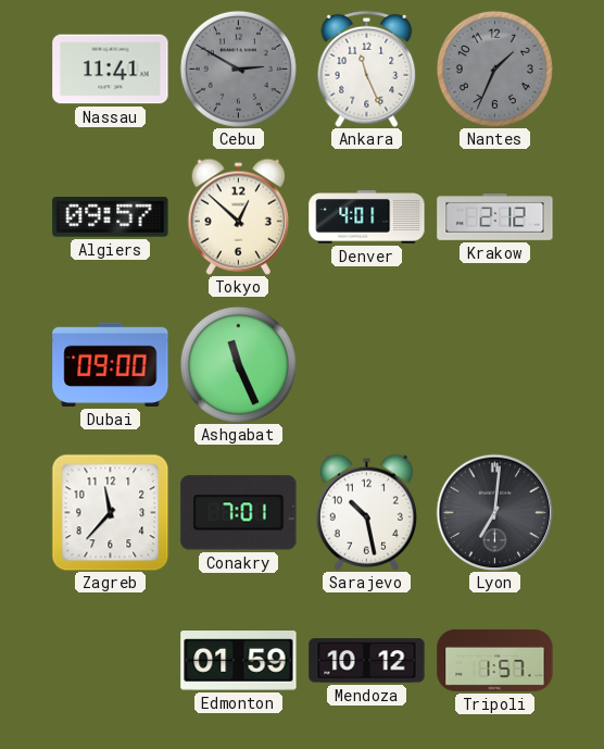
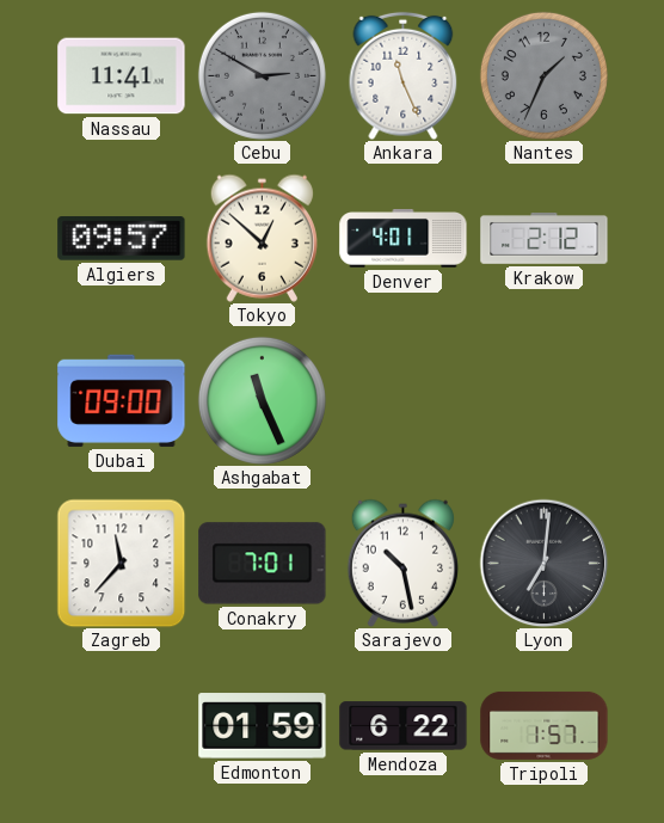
Mendoza: 10:12 -> 6:22
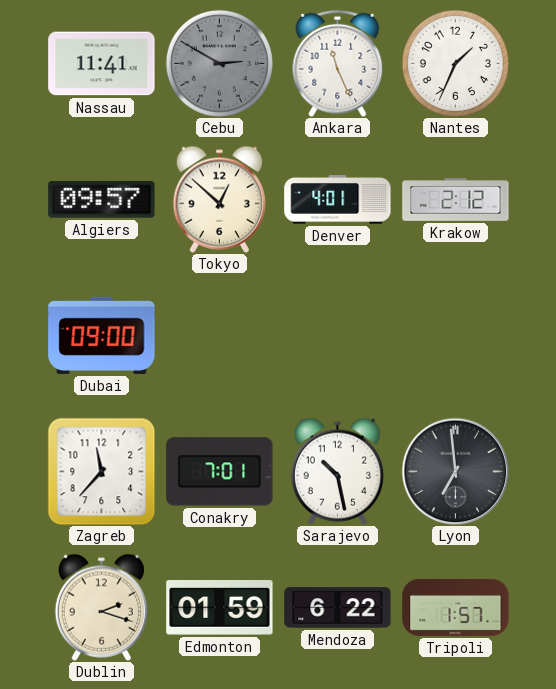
Nantes dial: grey -> white
Ashgabat: 11:26 -> none
Lyon: 7:01 -> 6:59
Dublin: none -> 2:18
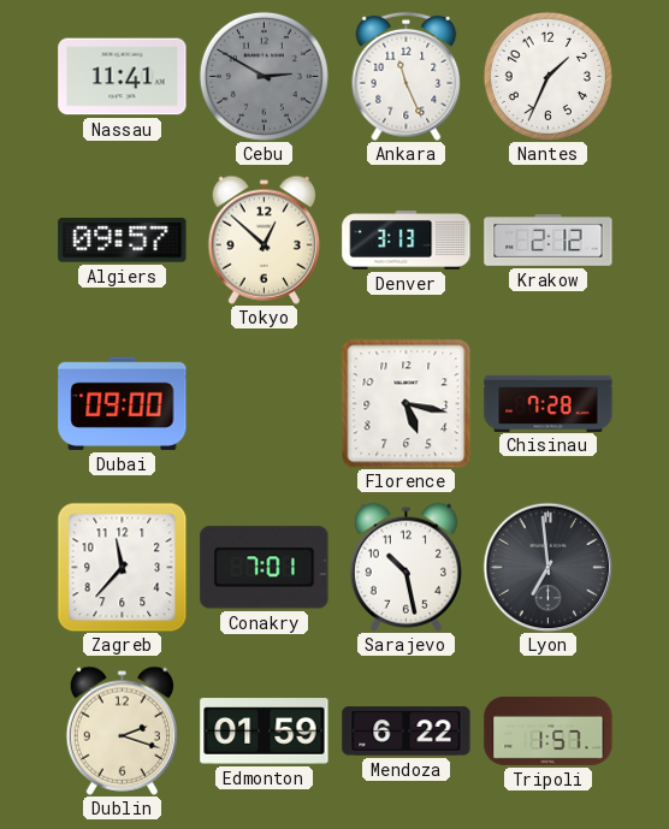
Denver: 4:01 -> 3:13
Florence: none -> 5:17
Chisinau: none -> 7:28
